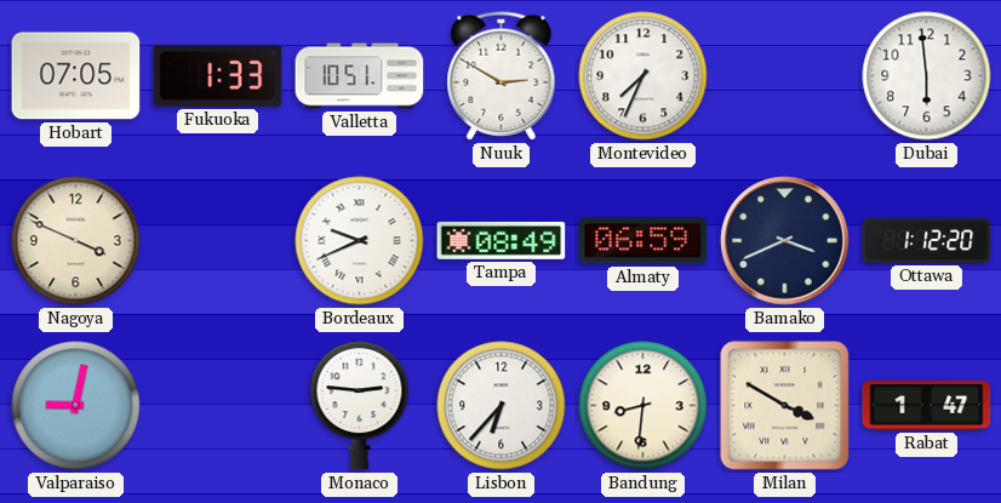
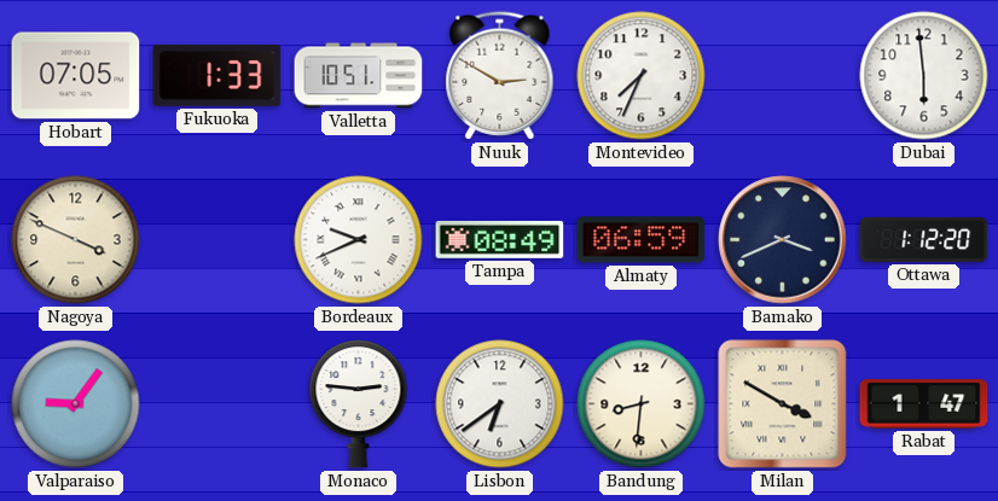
Valparaiso: 9:02 -> 9:06
Lisbon: 6:37 -> 6:39
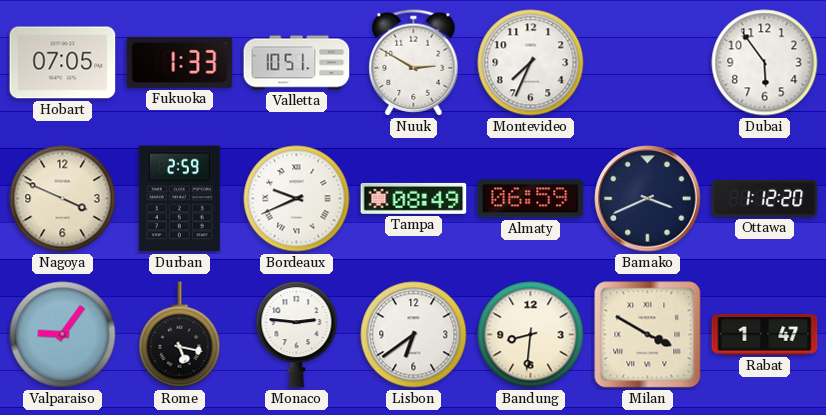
Dubai: 5:59 -> 5:54
Durban: none -> 2:59
Rome: none -> 5:17
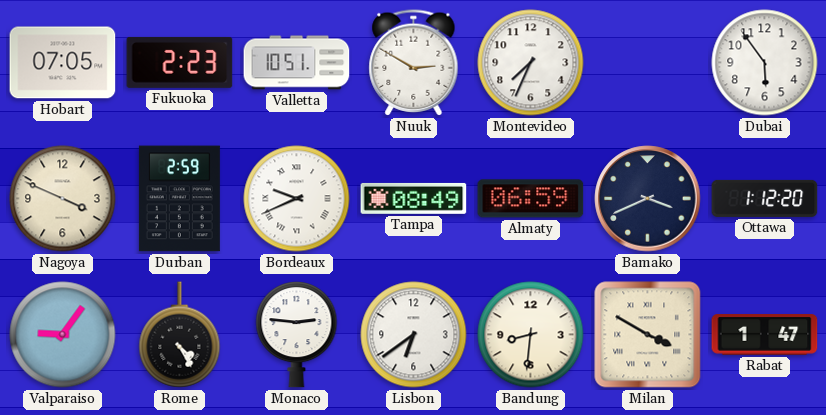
Fukuoka: 1:33 -> 2:23
Rome: 5:17 -> 4:25
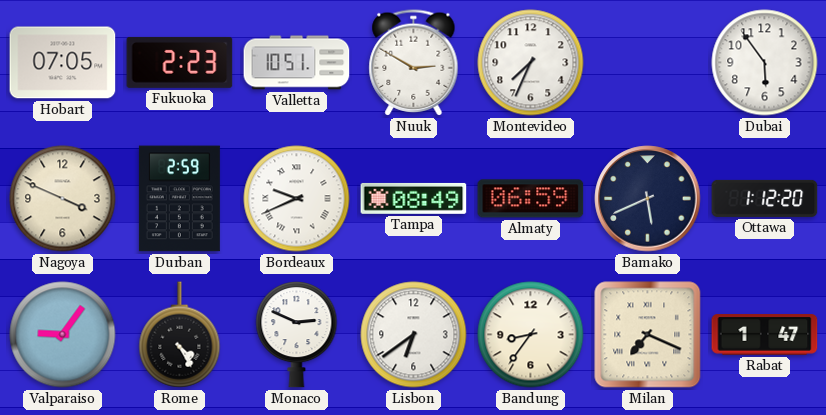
Bamako: 3:41 -> 5:41
Monaco: 2:46 -> 2:49
Bandung: 8:31 -> 8:36
Milan: 3:50 -> 7:19
